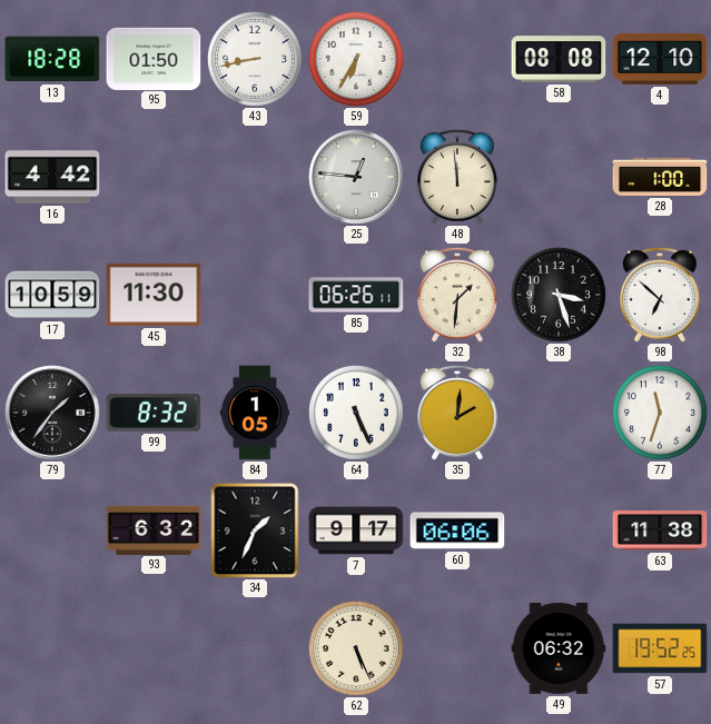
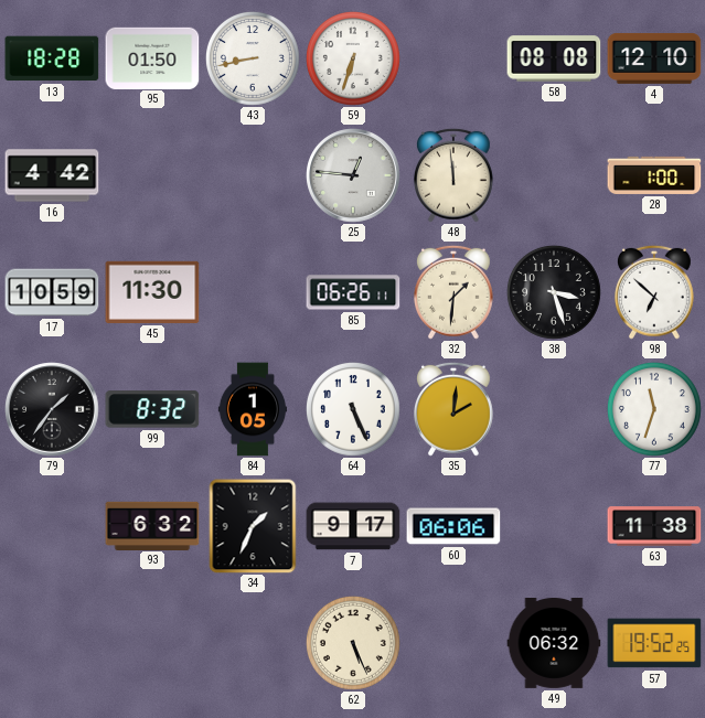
59: 6:35 -> 6:33
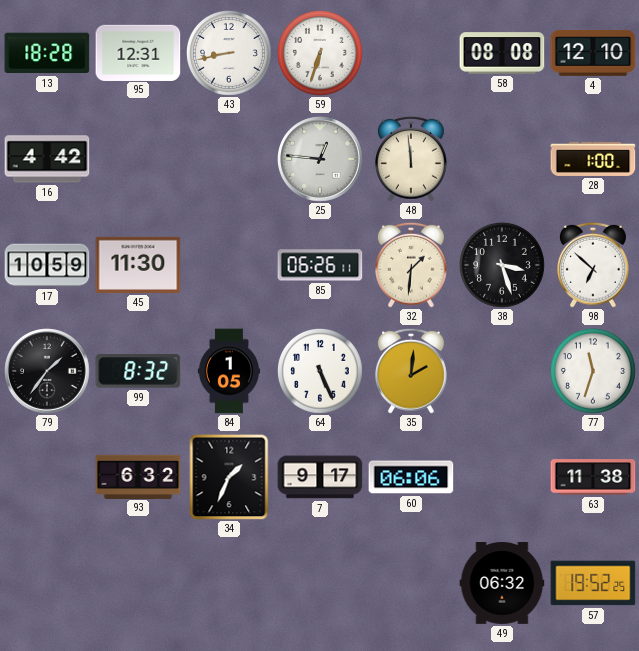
95: 01:50 -> 12:31
62: 5:26 -> none
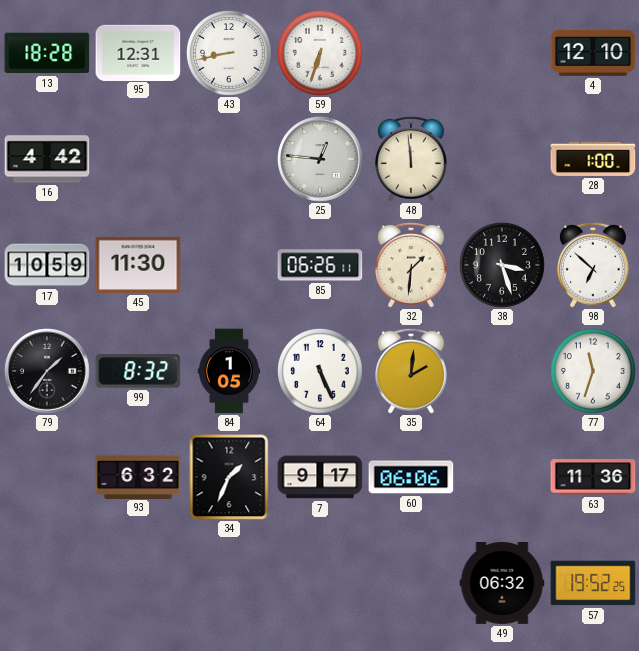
58: 08:08 -> none
63: 11:38 -> 11:36
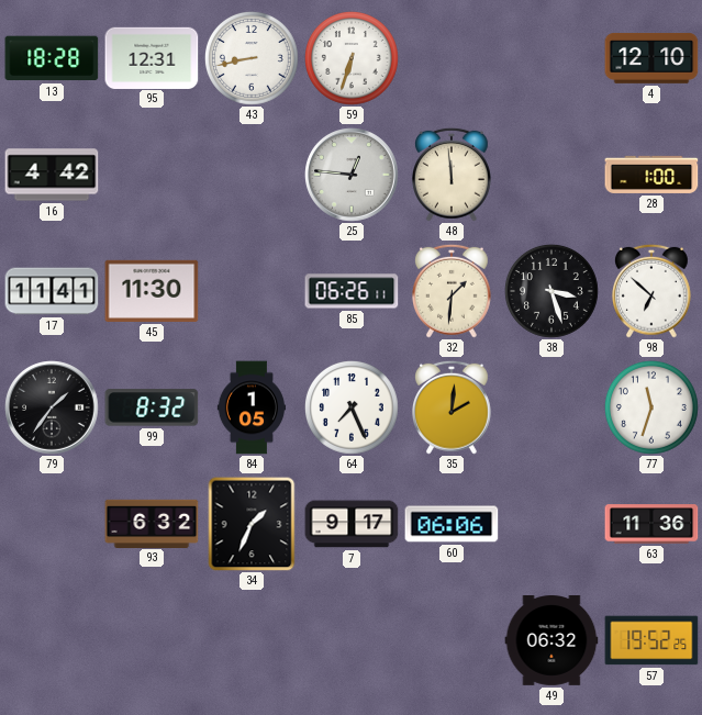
17: 10:59 -> 11:41
64: 5:26 -> 7:26
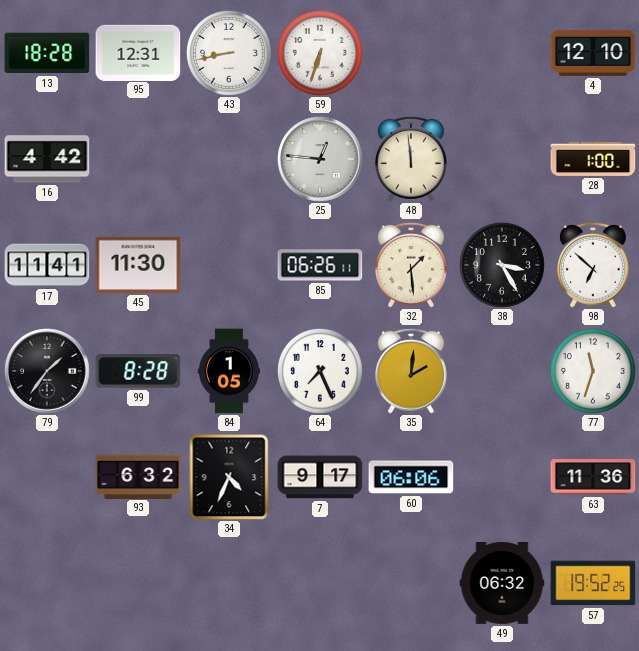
32: 1:31 -> 1:29
38: 3:27 -> 3:25
99: 8:32 -> 8:28
34: 1:34 -> 4:34
